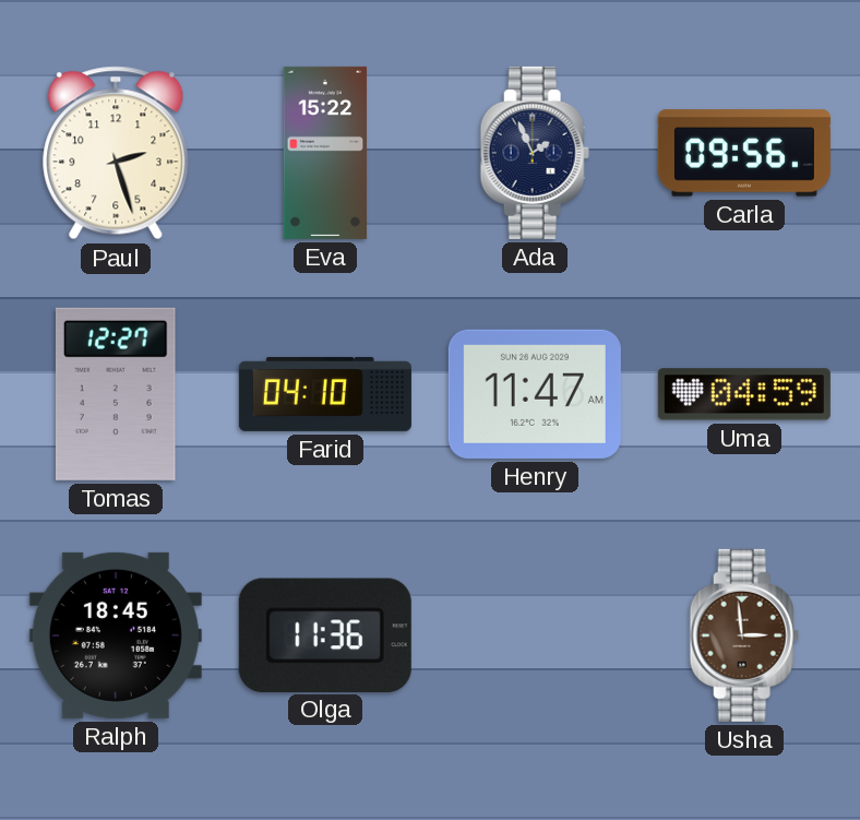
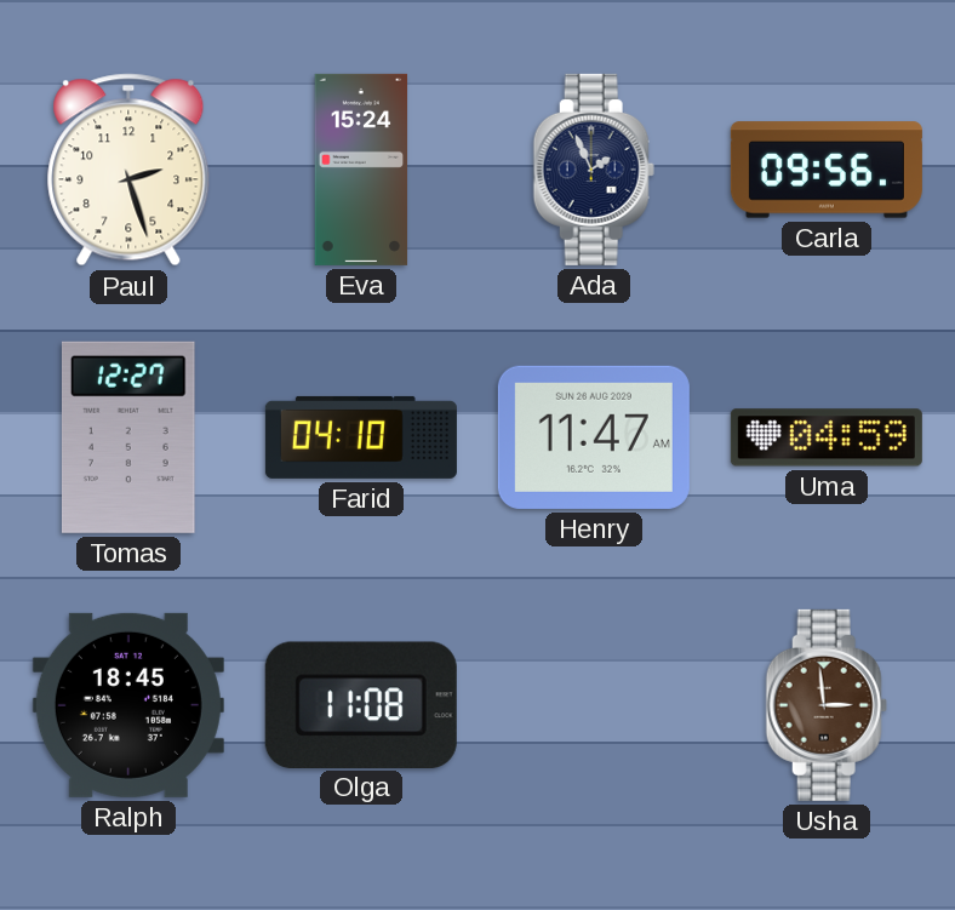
Eva: 15:22 -> 15:24
Olga: 11:36 -> 11:08
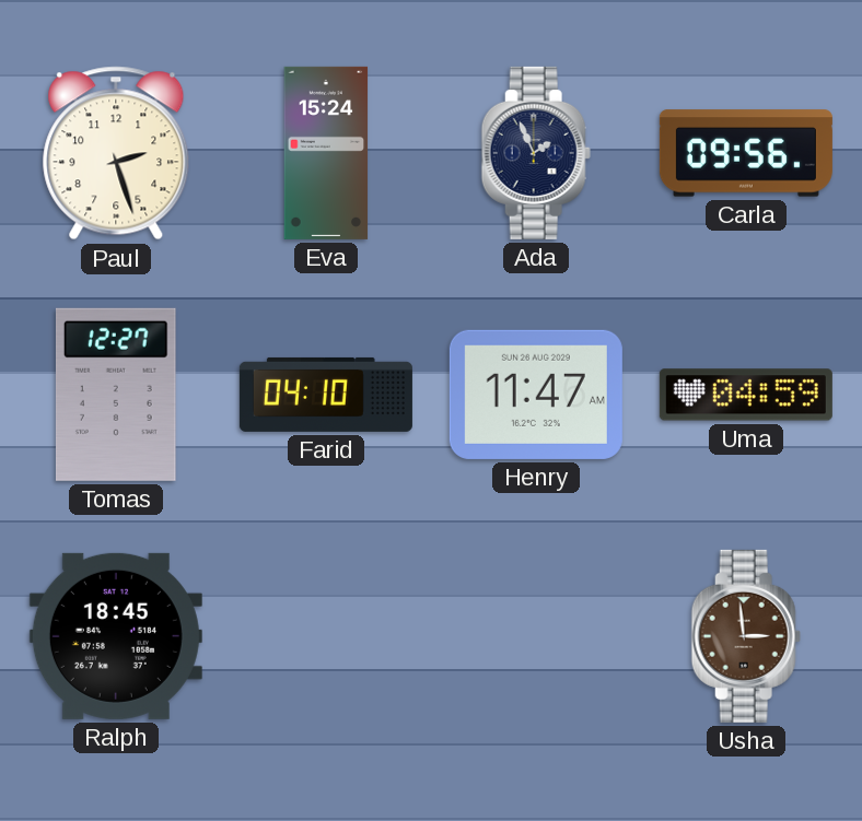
Olga: 11:08 -> none
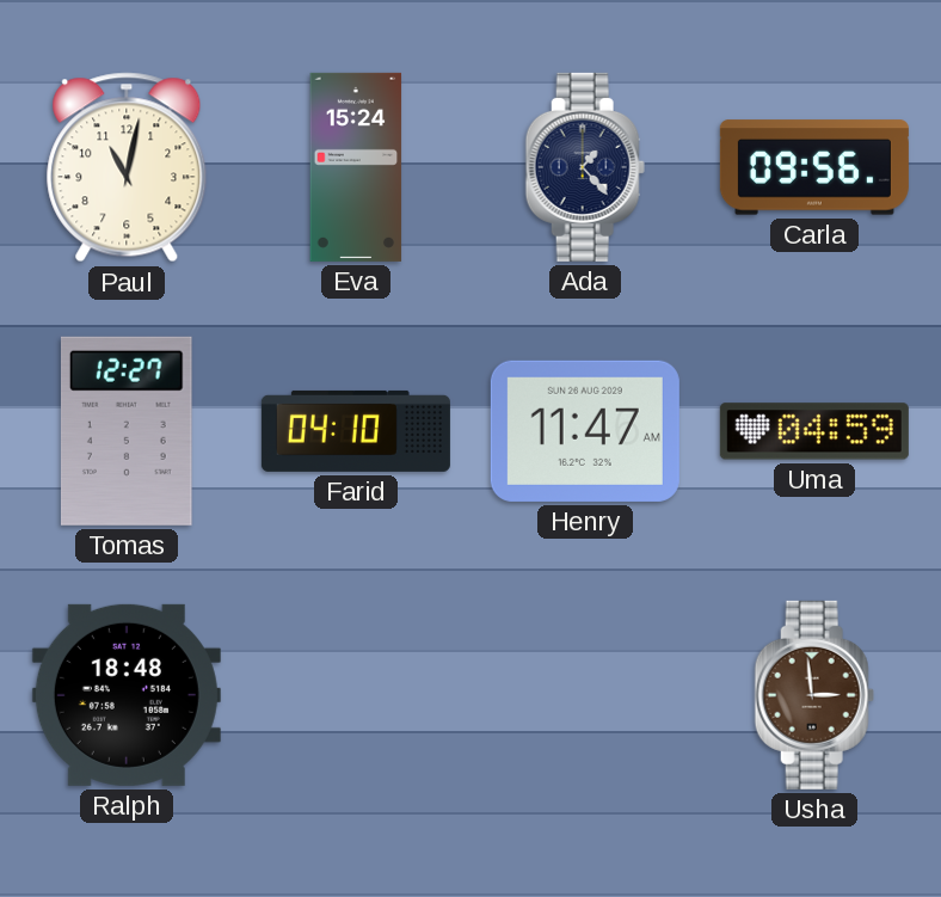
Paul: 2:27 -> 11:02
Ada: 1:56 -> 1:23
Ralph: 18:45 -> 18:48
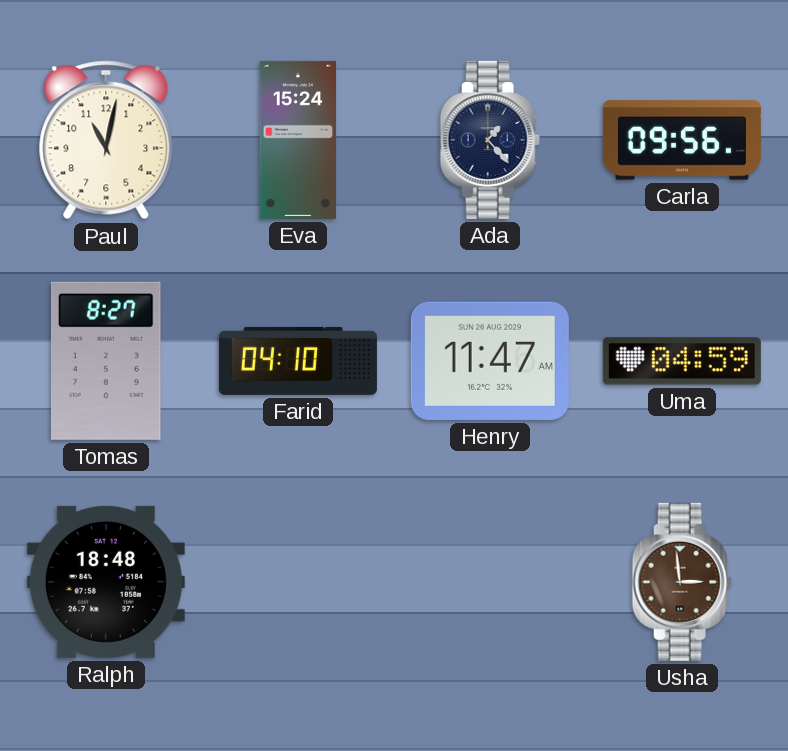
Tomas: 12:27 -> 8:27
